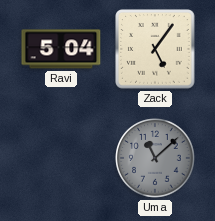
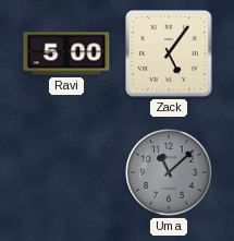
Ravi: 5:04 -> 5:00
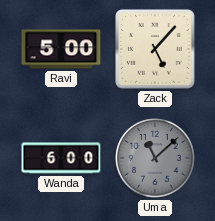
Zack: 5:06 -> 5:07
Wanda: none -> 6:00
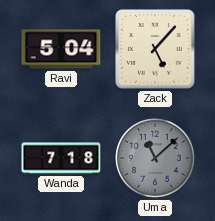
Ravi: 5:00 -> 5:04
Wanda: 6:00 -> 7:18
